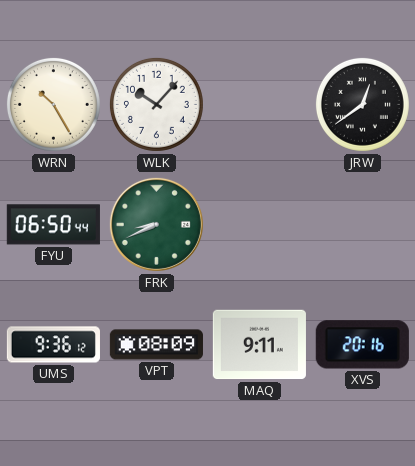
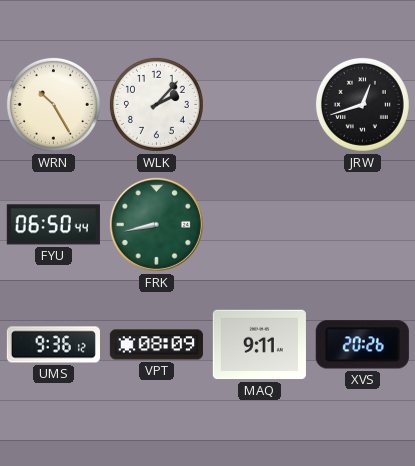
WLK: 10:07 -> 2:07
JRW: 12:39 -> 12:42
FRK: 8:41 -> 8:43
XVS: 20:16 -> 20:26
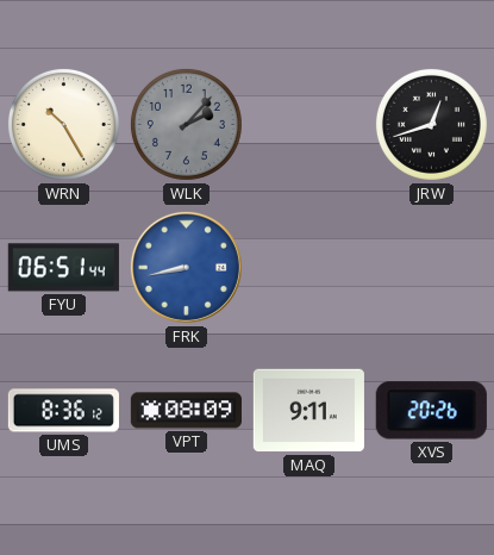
WLK dial: white -> grey
FYU: 06:50 -> 06:51
FRK dial: green -> blue
UMS: 9:36 -> 8:36
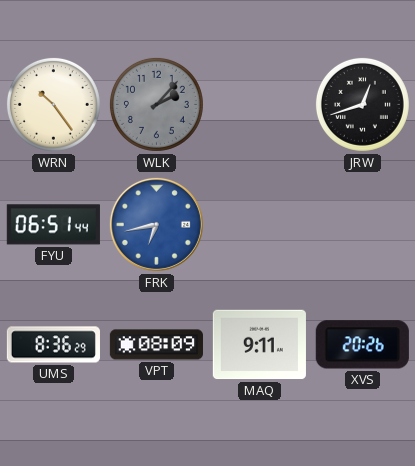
WRN: 10:25 -> 10:24
FRK: 8:43 -> 6:43
UMS: 8:36:12 -> 8:36:29
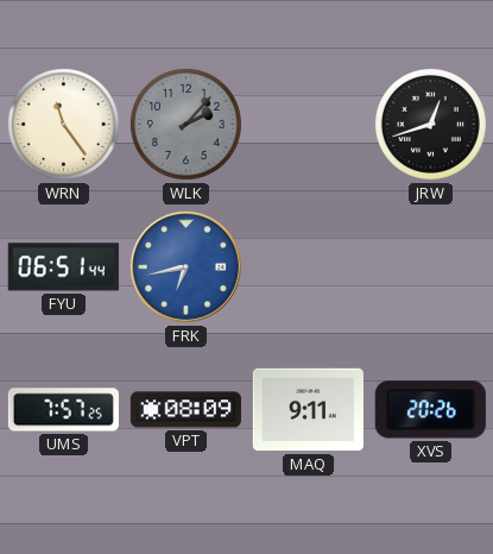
WRN: 10:24 -> 11:24
UMS: 8:36 -> 7:57
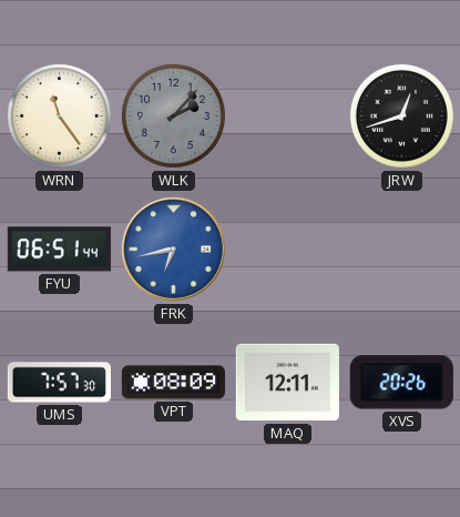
UMS: 7:57:25 -> 7:57:30
MAQ: 9:11 -> 12:11
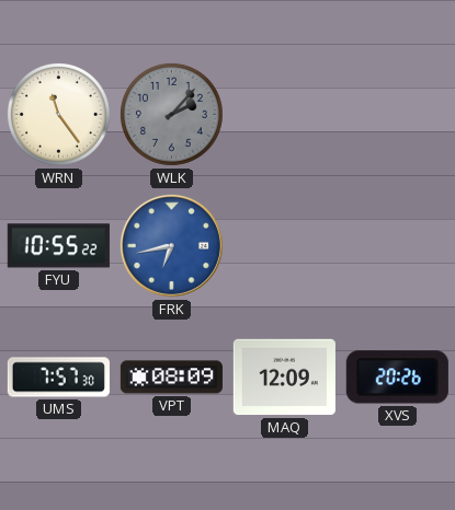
JRW: 12:42 -> none
FYU: 06:51 -> 10:55
MAQ: 12:11 -> 12:09
